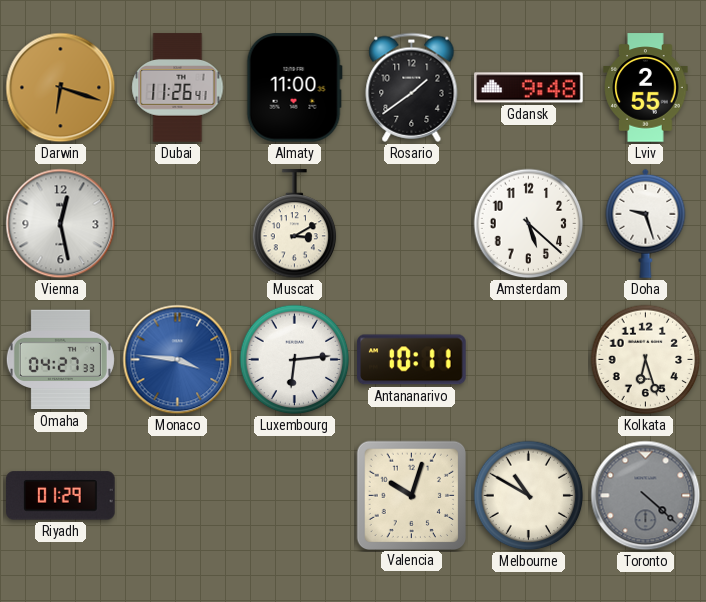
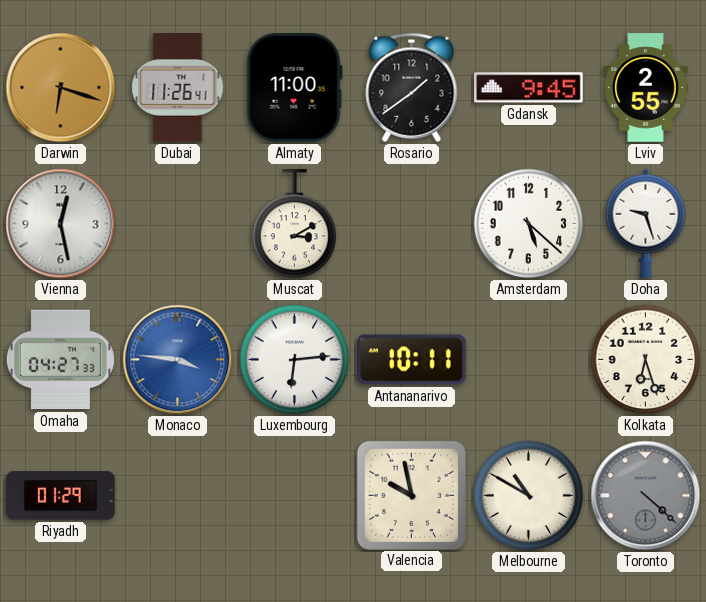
Gdansk: 9:48 -> 9:45
Valencia: 10:03 -> 9:58
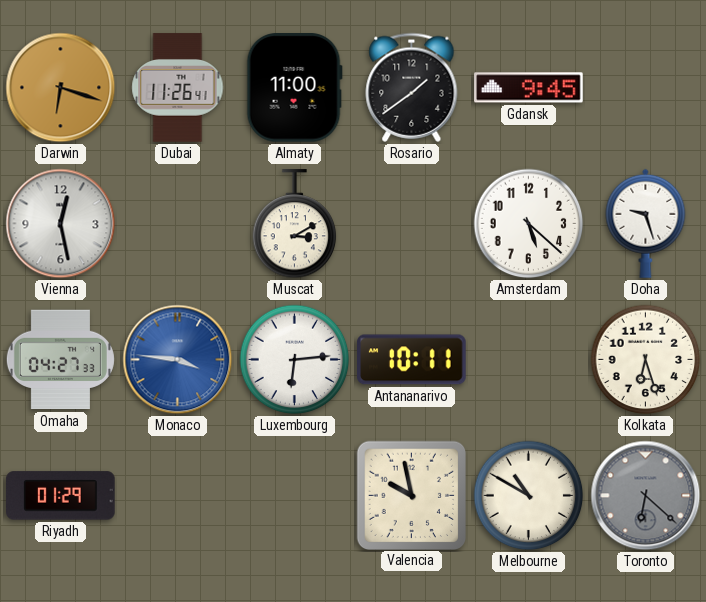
Lviv: 2:55 -> none
Toronto: 4:22 -> 6:22
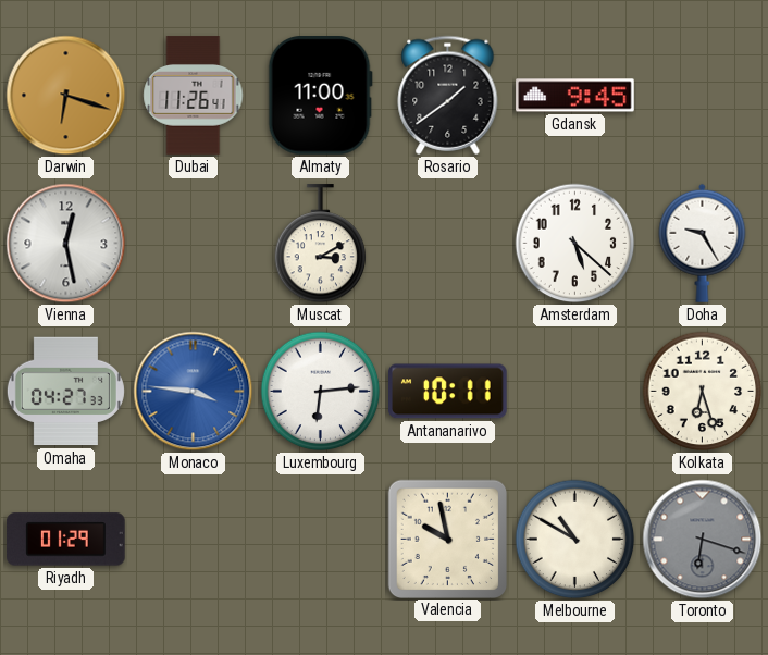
Doha: 9:27 -> 9:25
Toronto: 6:22 -> 6:18
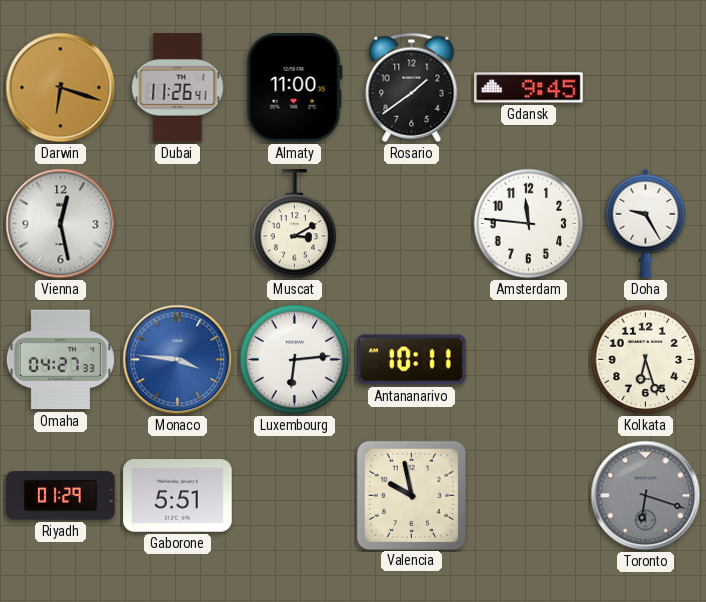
Amsterdam: 5:22 -> 11:46
Gaborone: none -> 5:51
Melbourne: 10:50 -> none
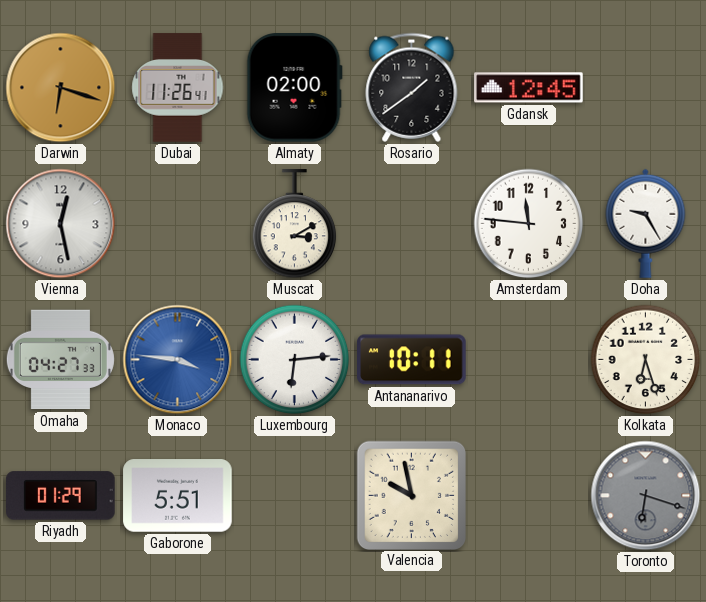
Almaty: 11:00 -> 02:00
Gdansk: 9:45 -> 12:45
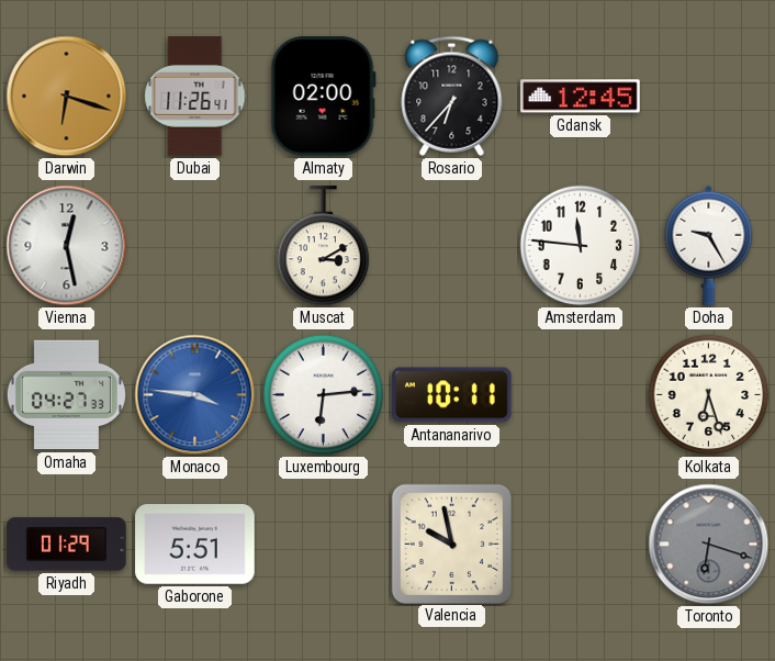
Rosario: 1:39 -> 6:37
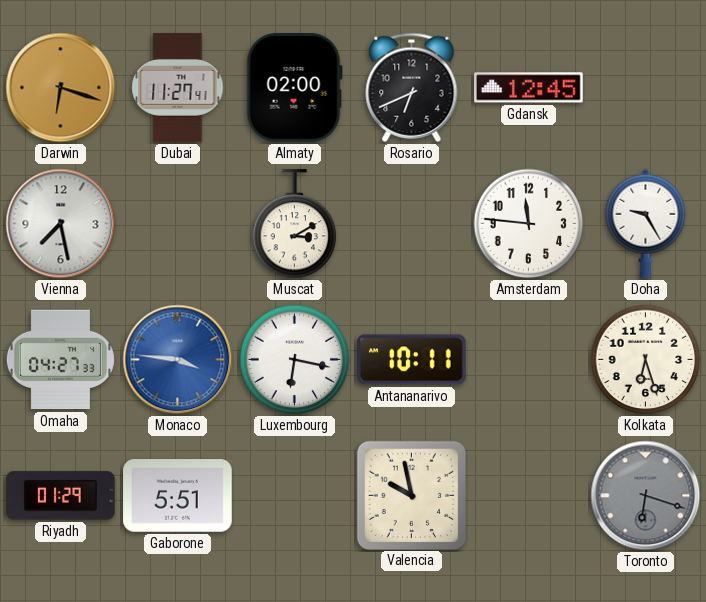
Dubai: 11:26 -> 11:27
Rosario: 6:37 -> 6:41
Vienna: 12:28 -> 7:28
Luxembourg: 6:14 -> 6:17
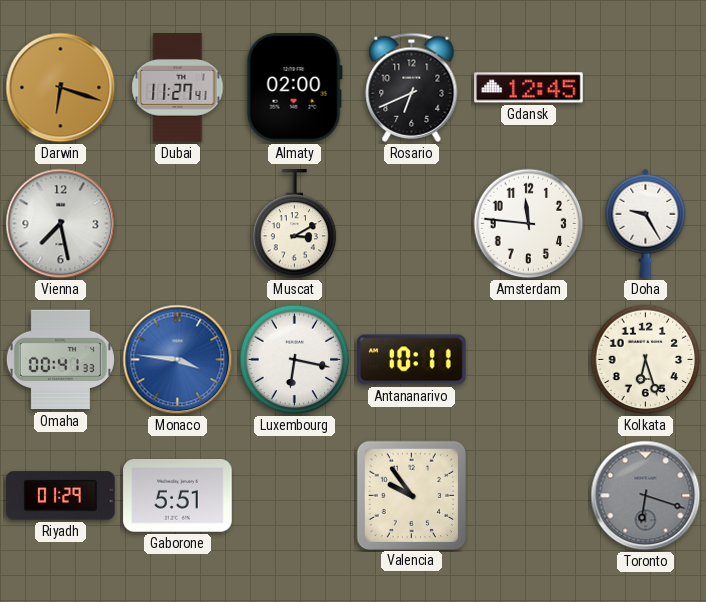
Omaha: 04:27 -> 00:41
Valencia: 9:58 -> 9:54
